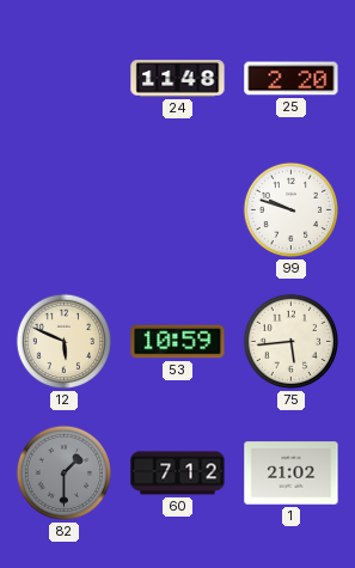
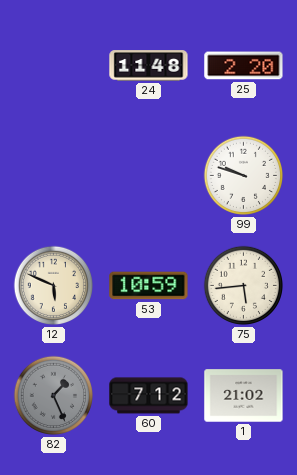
82: 1:30 -> 1:26
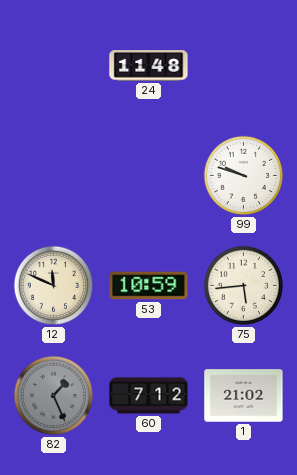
25: 2:20 -> none
12: 5:49 -> 11:49
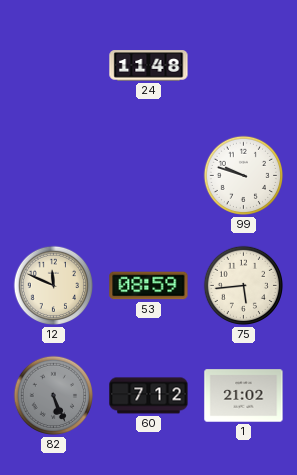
53: 10:59 -> 08:59
82: 1:26 -> 5:26
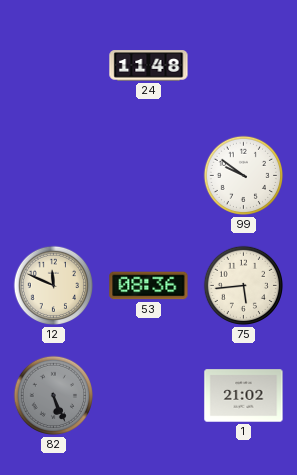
99: 9:48 -> 9:51
53: 08:59 -> 08:36
60: 7:12 -> none
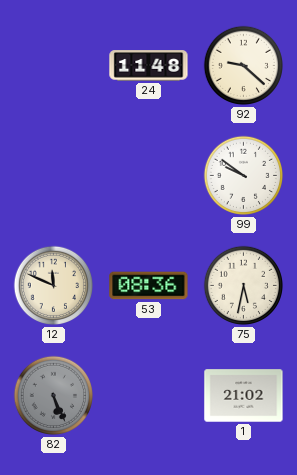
92: none -> 9:22
75: 5:44 -> 5:32
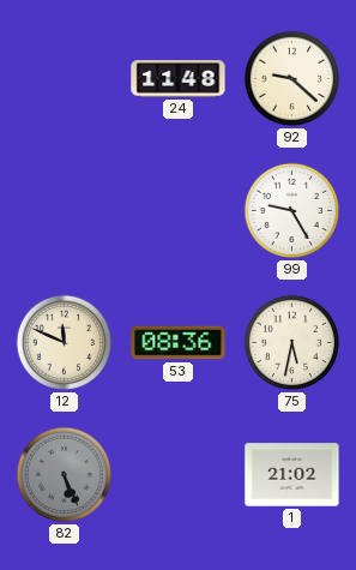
99: 9:51 -> 9:25
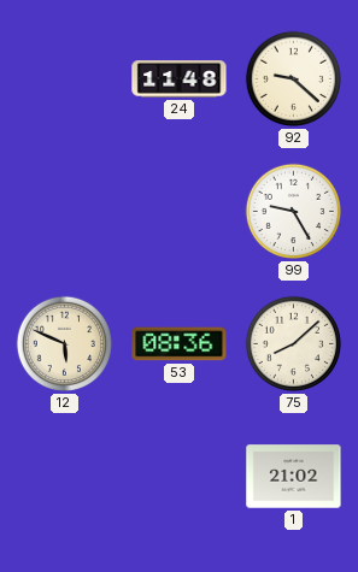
12: 11:49 -> 5:49
75: 5:32 -> 8:08
82: 5:26 -> none
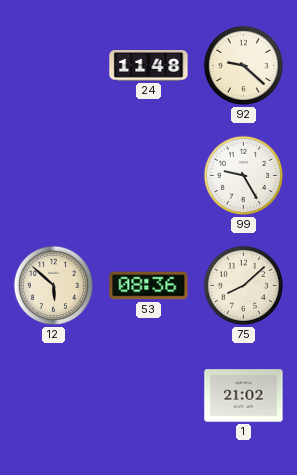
12: 5:49 -> 5:52
